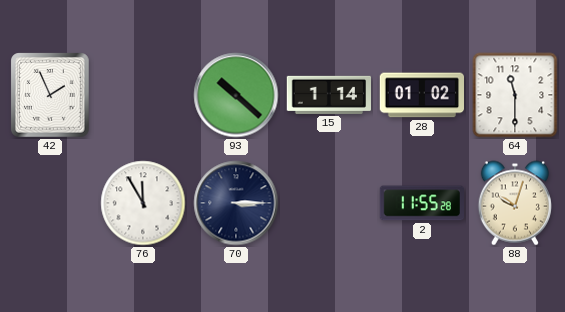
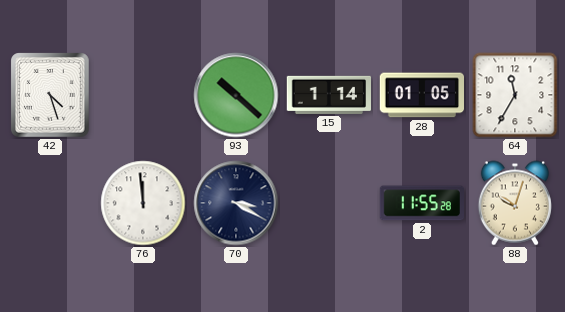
42: 1:56 -> 4:27
28: 01:02 -> 01:05
64: 11:30 -> 11:35
76: 11:55 -> 11:59
70: 3:15 -> 3:20
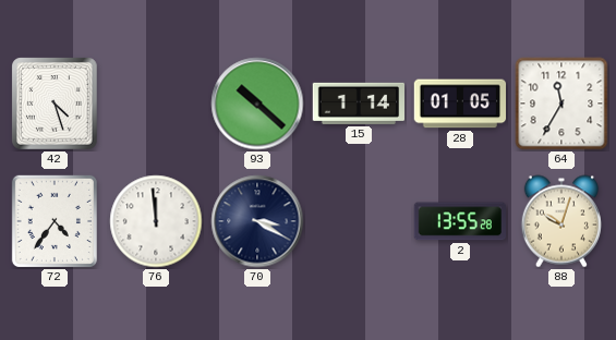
72: none -> 4:36
2: 11:55 -> 13:55
